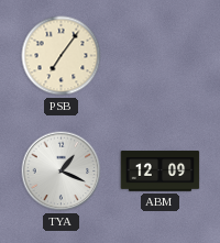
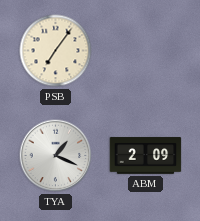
ABM: 12:09 -> 2:09
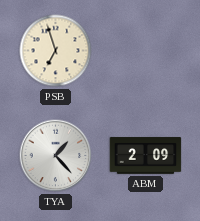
PSB: 7:06 -> 6:57
TYA: 1:19 -> 1:23
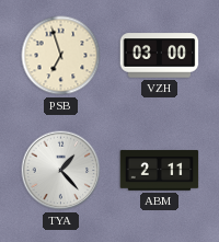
VZH: none -> 03:00
ABM: 2:09 -> 2:11
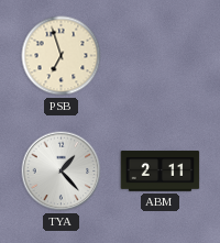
VZH: 03:00 -> none
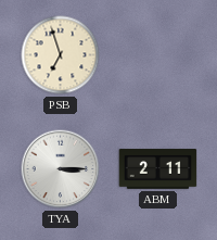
TYA: 1:23 -> 3:15
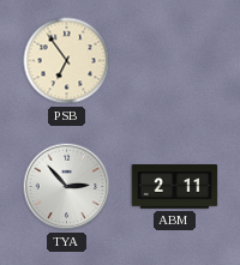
PSB: 6:57 -> 6:54
TYA: 3:15 -> 2:53
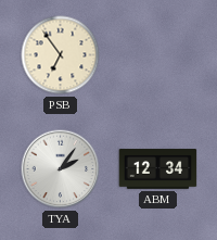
TYA: 2:53 -> 2:06
ABM: 2:11 -> 12:34
